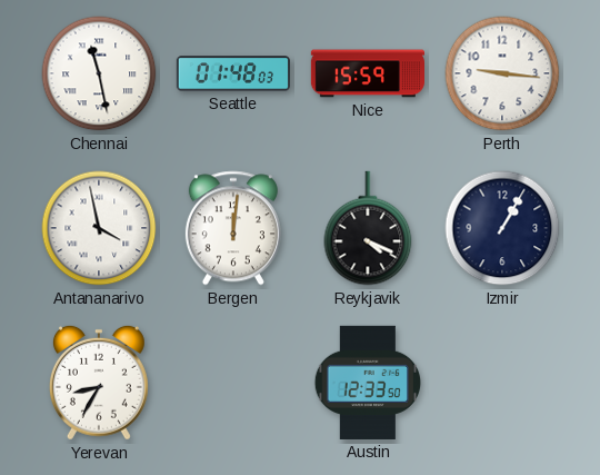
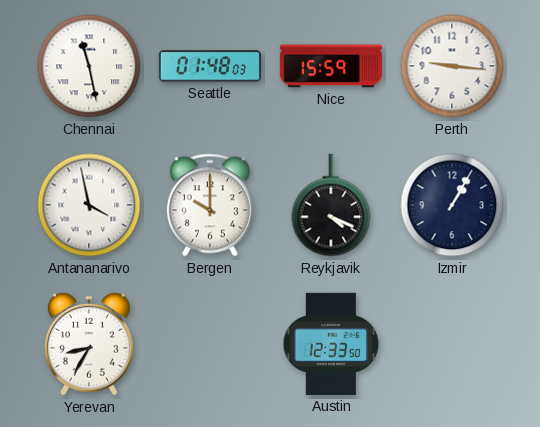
Bergen: 12:01 -> 10:00
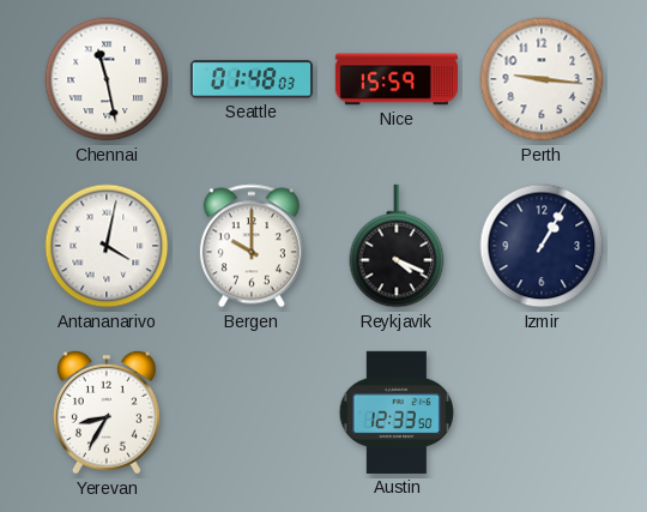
Antananarivo: 3:58 -> 4:02
